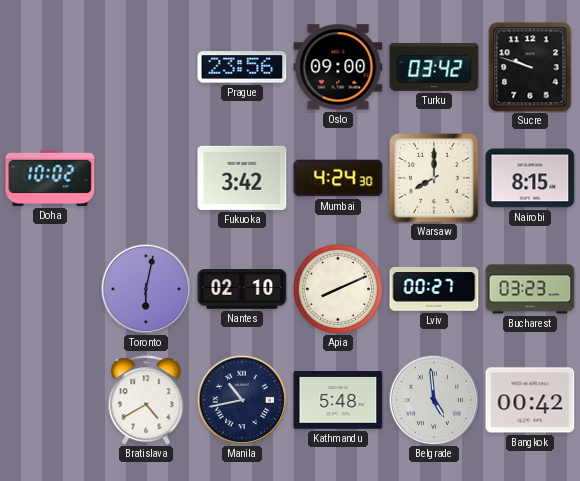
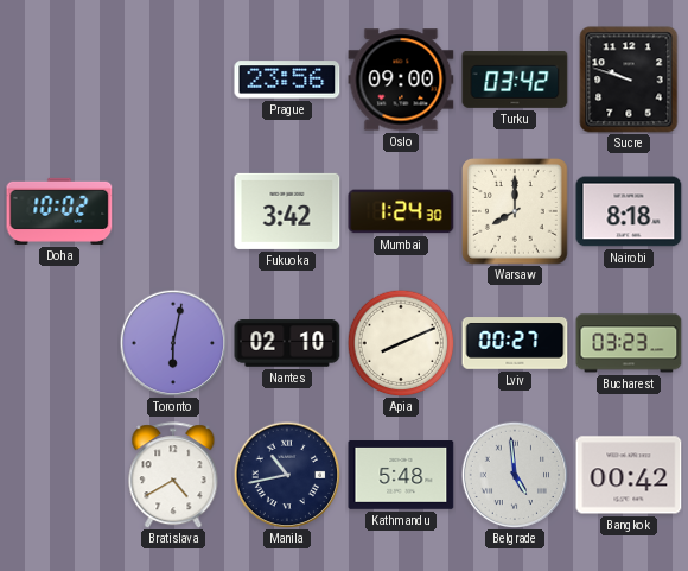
Mumbai: 4:24 -> 1:24
Nairobi: 8:15 -> 8:18
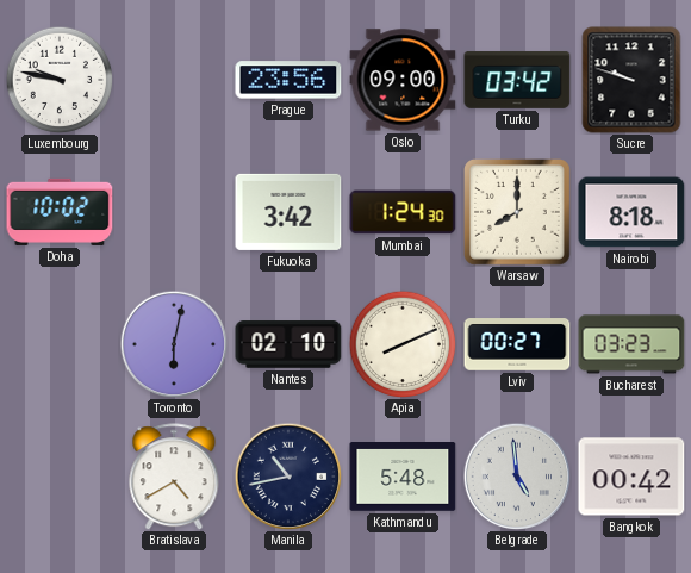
Luxembourg: none -> 9:47
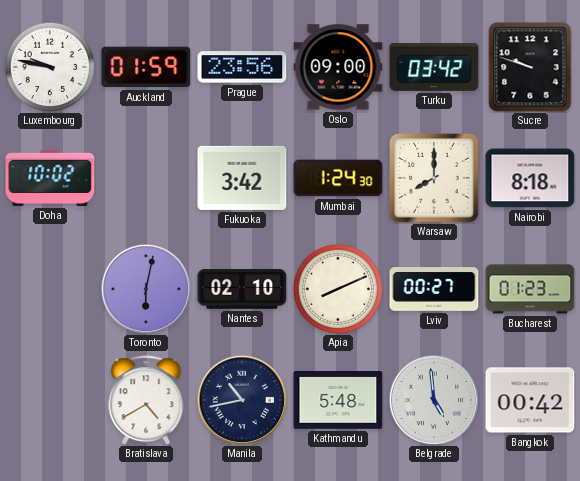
Auckland: none -> 01:59
Bucharest: 03:23 -> 01:23
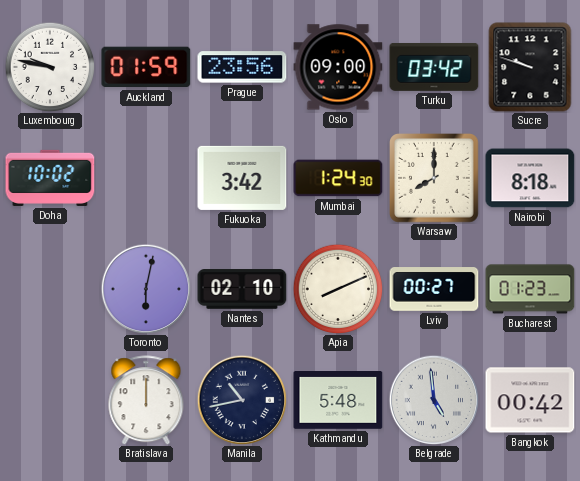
Bratislava: 4:40 -> 12:00
